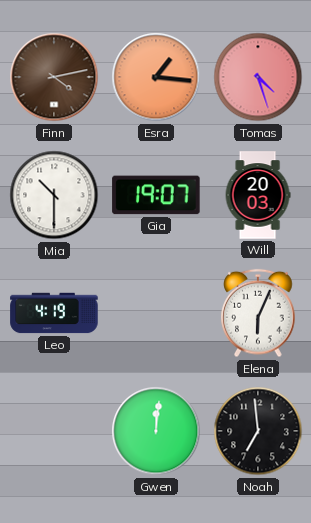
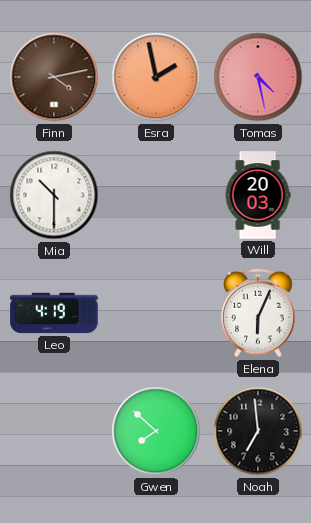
Esra: 1:16 -> 1:58
Tomas: 4:27 -> 4:28
Gia: 19:07 -> none
Gwen: 12:01 -> 7:52
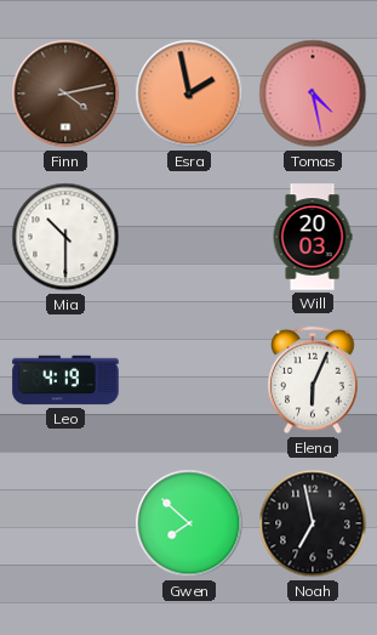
Noah: 6:59 -> 6:58
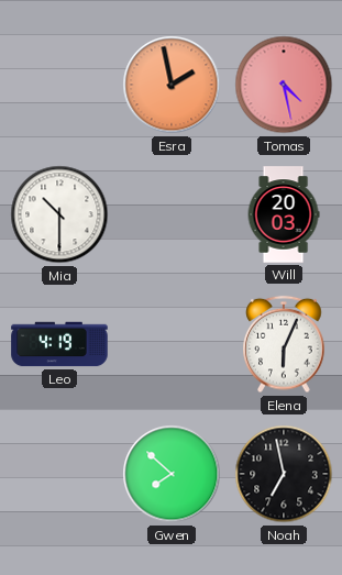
Finn: 4:13 -> none
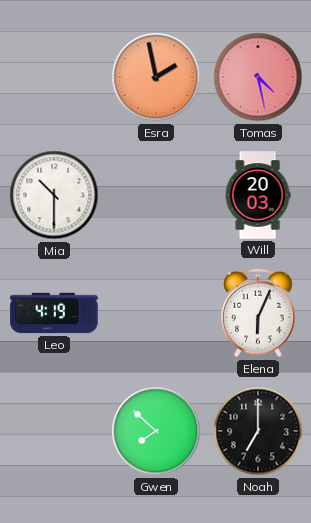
Noah: 6:58 -> 7:00
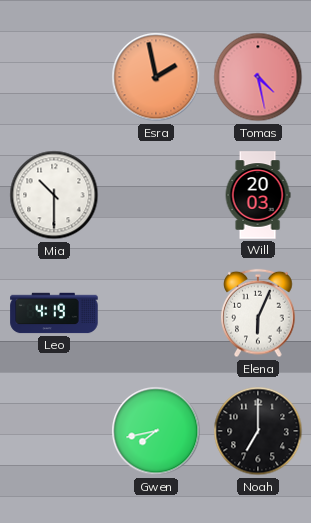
Gwen: 7:52 -> 7:43
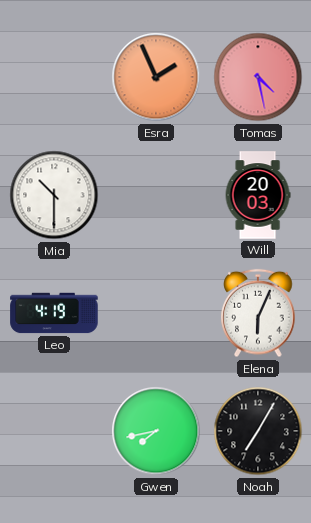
Esra: 1:58 -> 1:56
Noah: 7:00 -> 7:05
